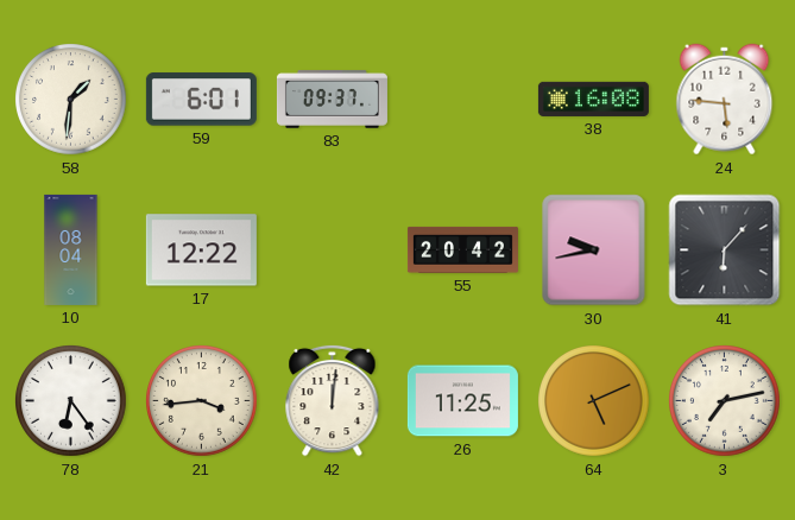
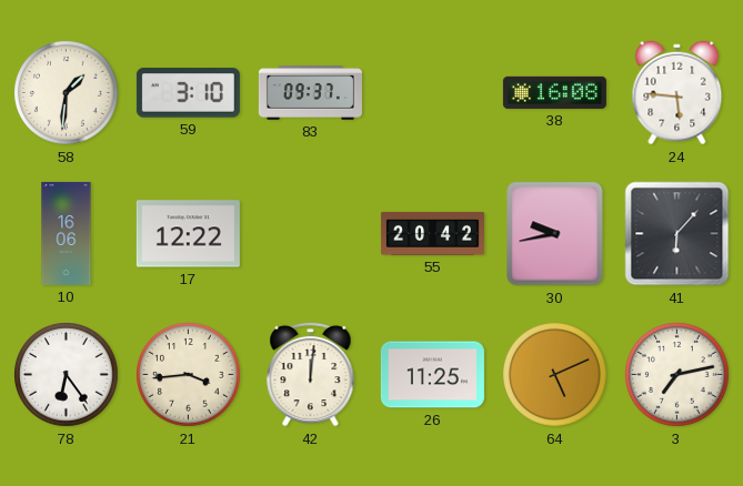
59: 6:01 -> 3:10
10: 08:04 -> 16:06
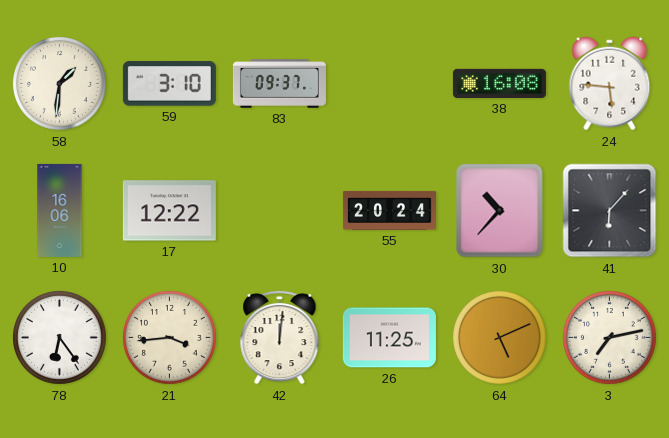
55: 20:42 -> 20:24
30: 9:43 -> 10:37
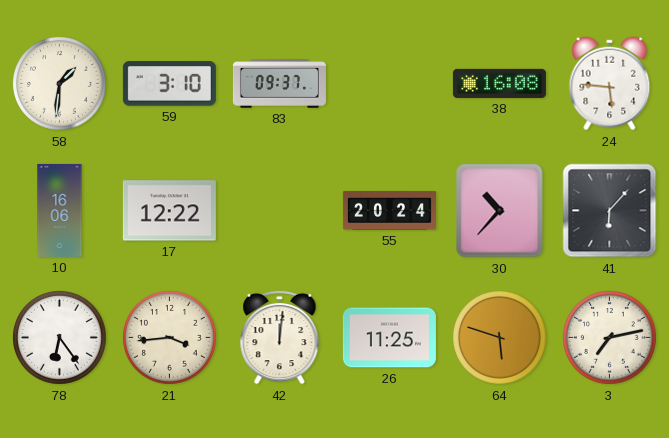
64: 5:11 -> 5:48
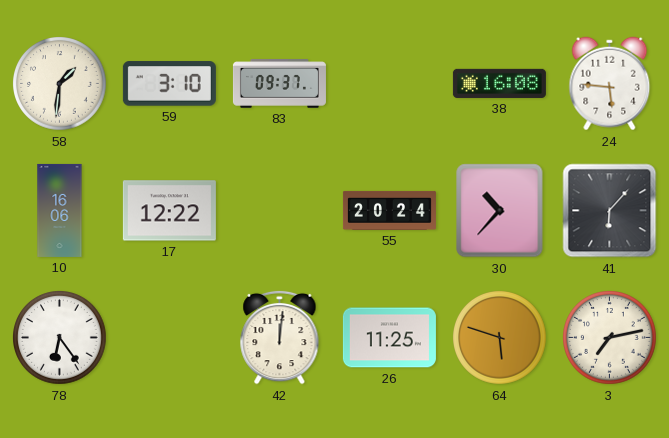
21: 3:44 -> none
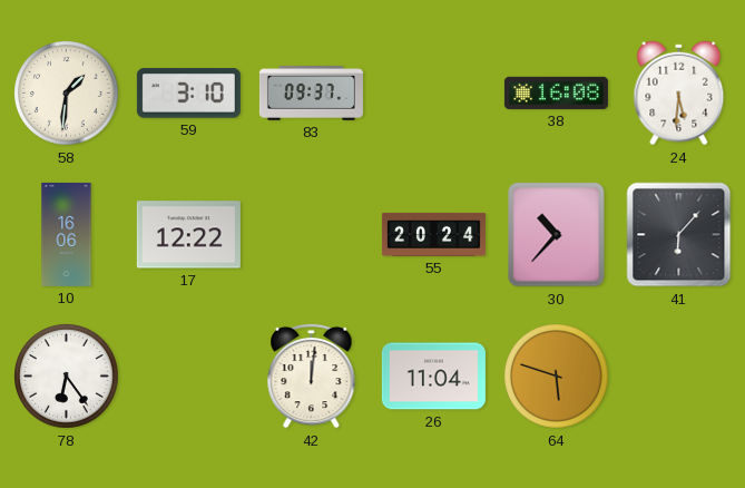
24: 5:46 -> 5:31
26: 11:25 -> 11:04
3: 7:13 -> none
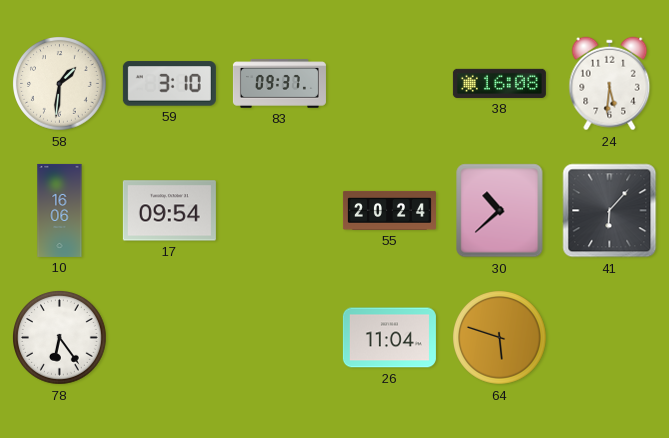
17: 12:22 -> 09:54
30: 10:37 -> 10:38
42: 12:01 -> none
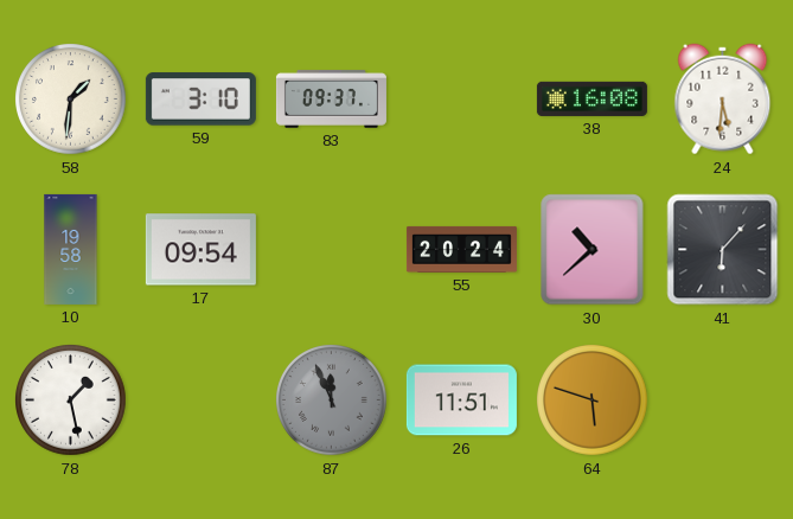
10: 16:06 -> 19:58
78: 6:24 -> 1:28
87: none -> 11:56
26: 11:04 -> 11:51
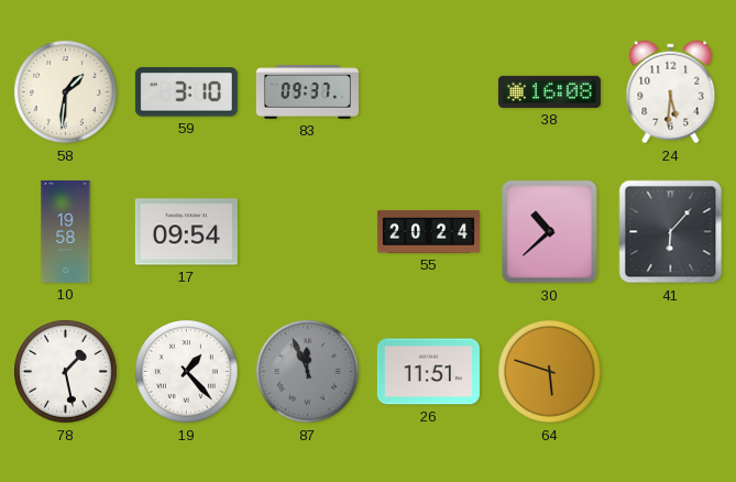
19: none -> 1:23
